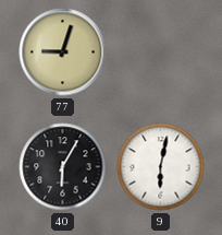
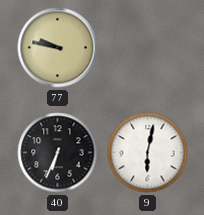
77: 9:03 -> 9:47
40: 6:05 -> 6:34
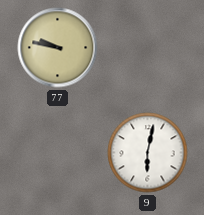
40: 6:34 -> none
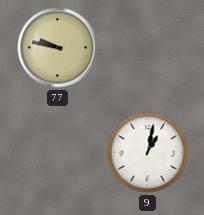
9: 6:02 -> 1:02
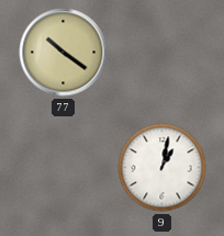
77: 9:47 -> 10:21
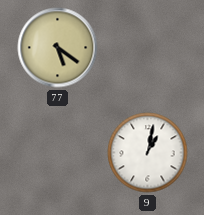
77: 10:21 -> 5:21
